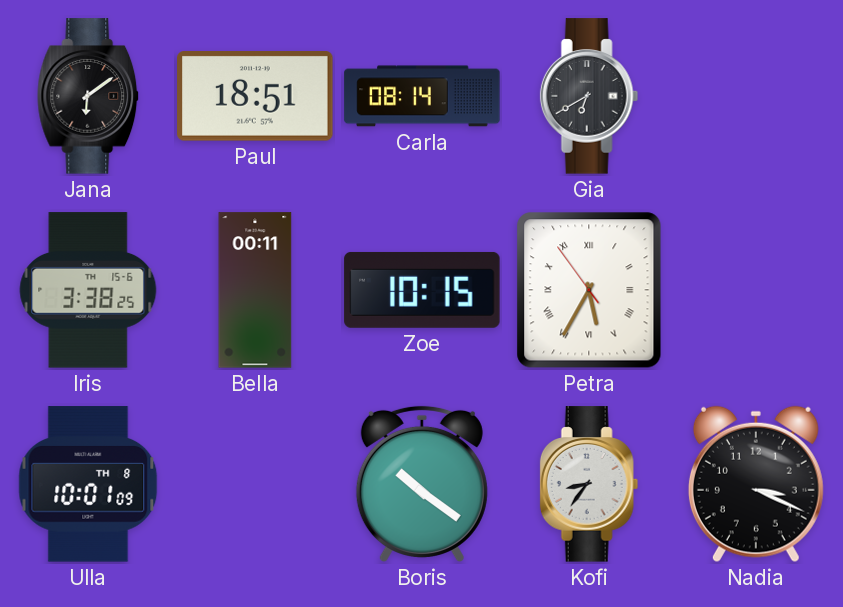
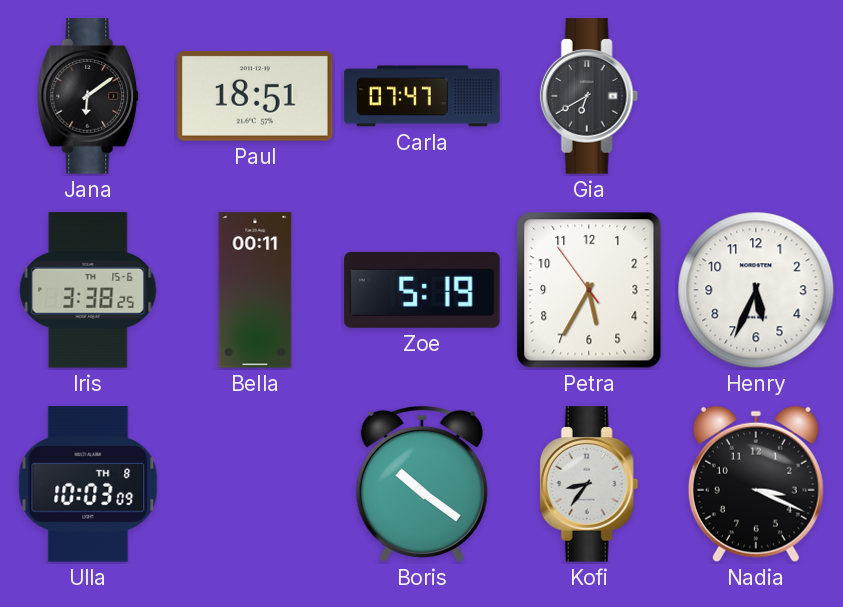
Carla: 08:14 -> 07:47
Zoe: 10:15 -> 5:19
Petra numerals: Roman -> Arabic
Henry: none -> 5:34
Ulla: 10:01 -> 10:03
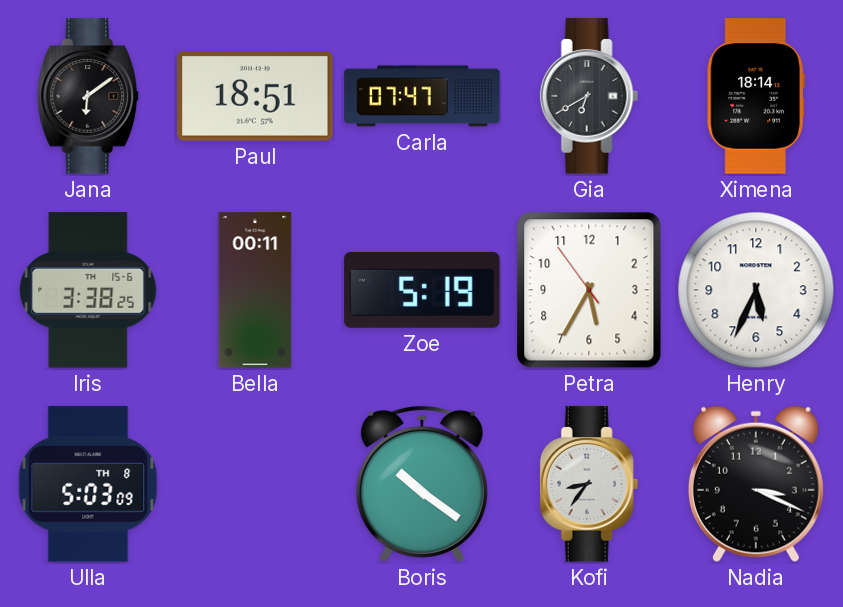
Ximena: none -> 18:14
Ulla: 10:03 -> 5:03
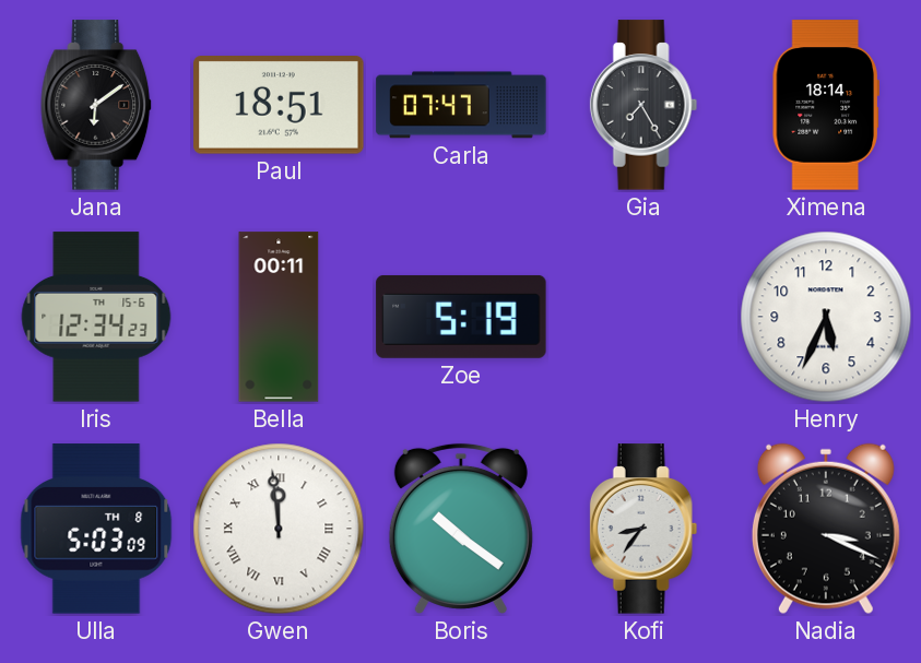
Gia: 6:40 -> 7:25
Iris: 3:38 -> 12:34
Petra: 5:34 -> none
Gwen: none -> 11:59
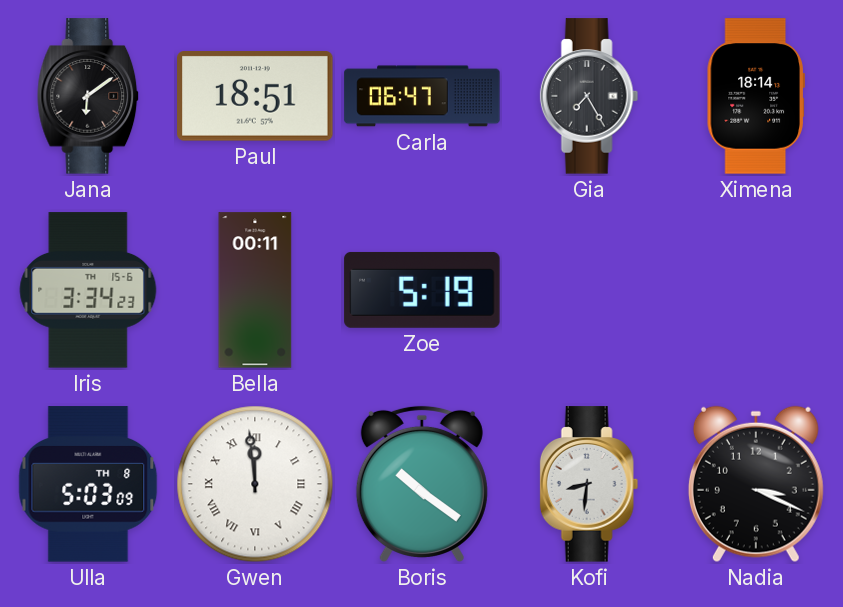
Carla: 07:47 -> 06:47
Iris: 12:34 -> 3:34
Henry: 5:34 -> none
Kofi: 8:36 -> 8:31
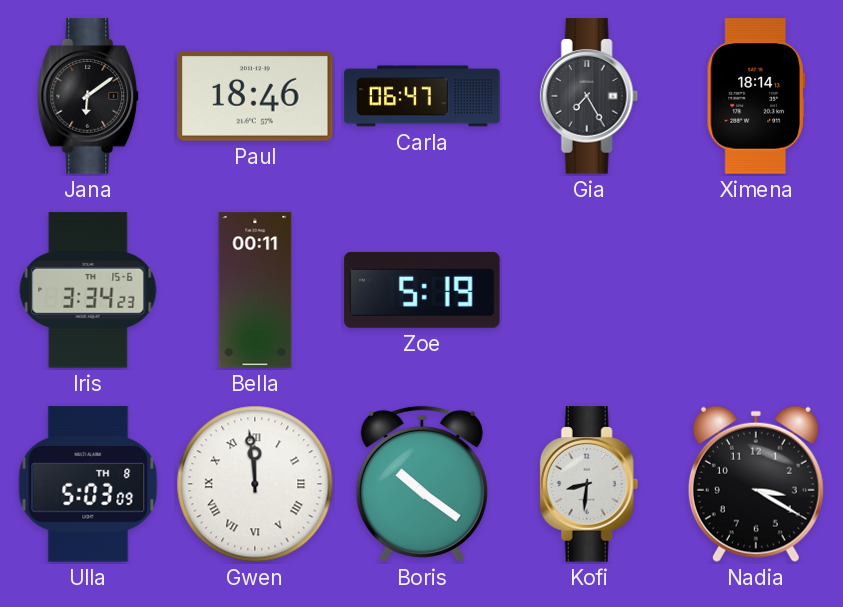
Paul: 18:51 -> 18:46
Nadia: 3:19 -> 3:20
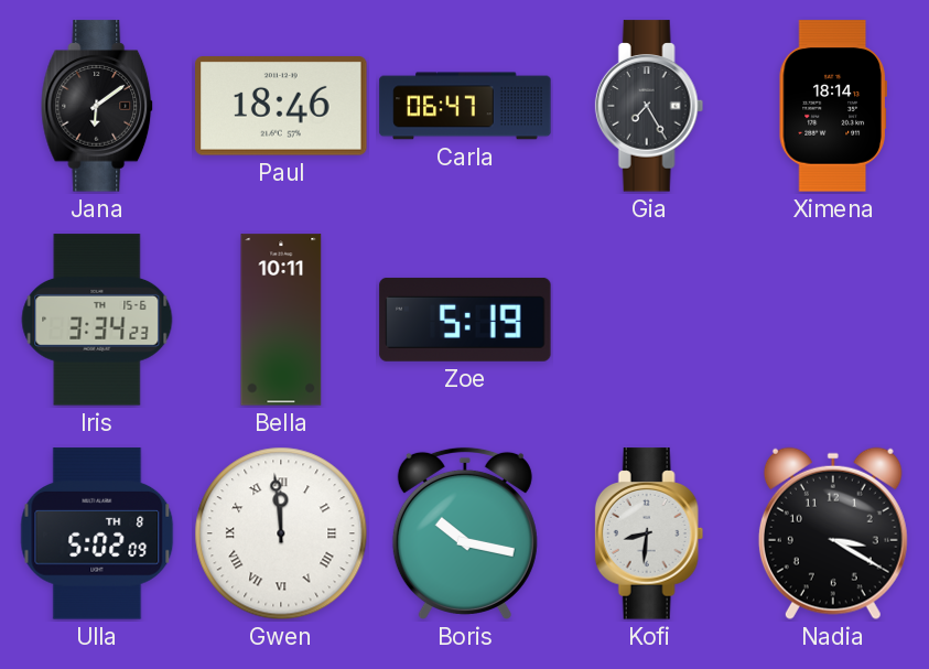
Bella: 00:11 -> 10:11
Ulla: 5:03 -> 5:02
Boris: 10:21 -> 10:17
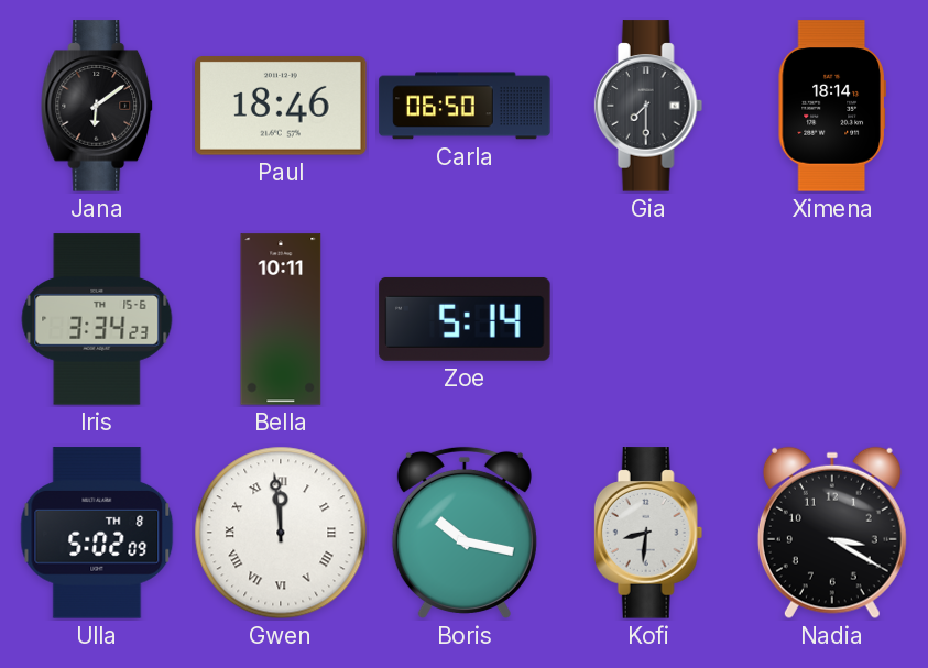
Carla: 06:47 -> 06:50
Gia: 7:25 -> 7:30
Zoe: 5:19 -> 5:14
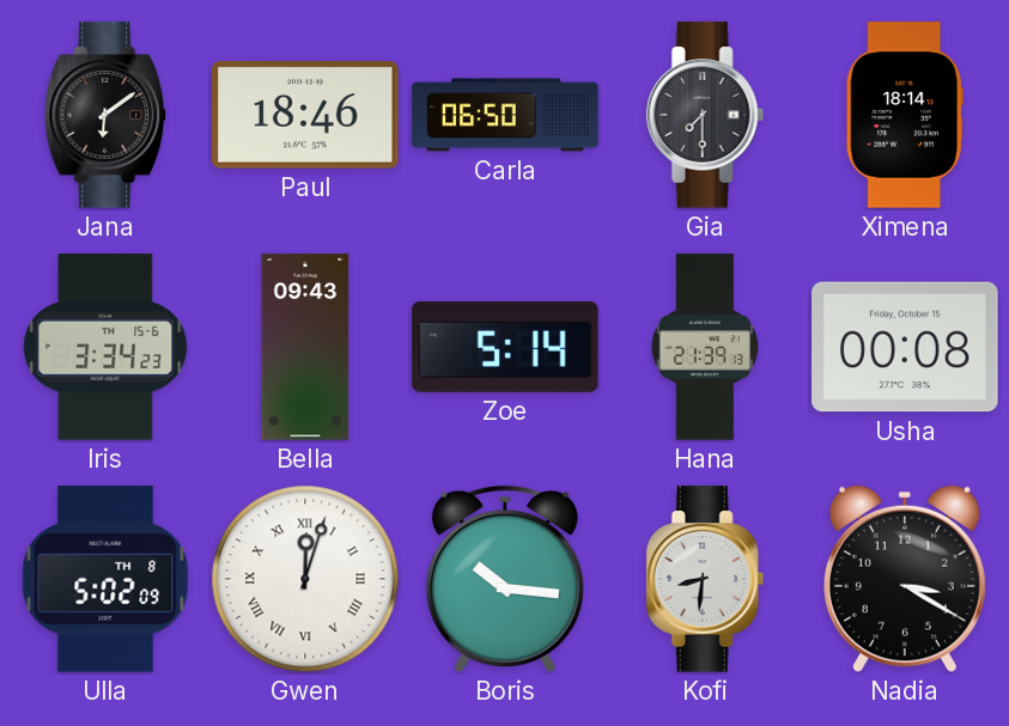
Bella: 10:11 -> 09:43
Hana: none -> 21:39
Usha: none -> 00:08
Gwen: 11:59 -> 12:03
Boris: 10:17 -> 10:16
